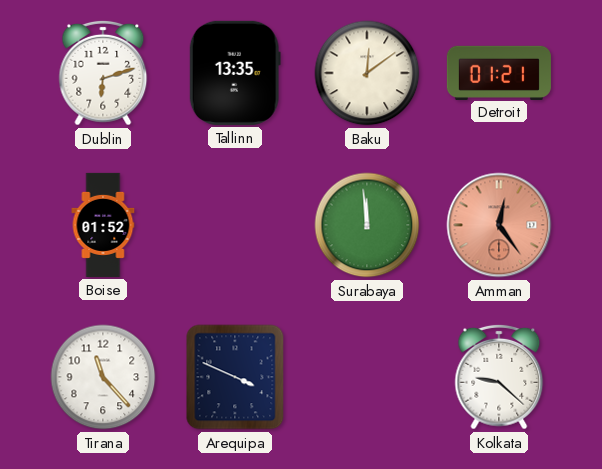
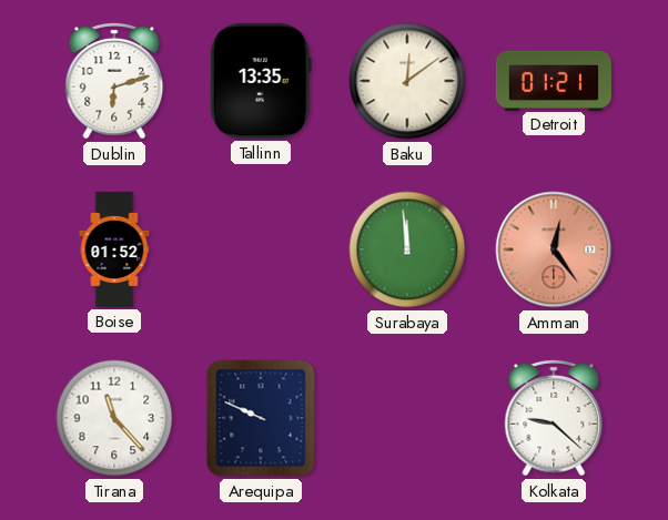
Arequipa: 3:49 -> 9:49
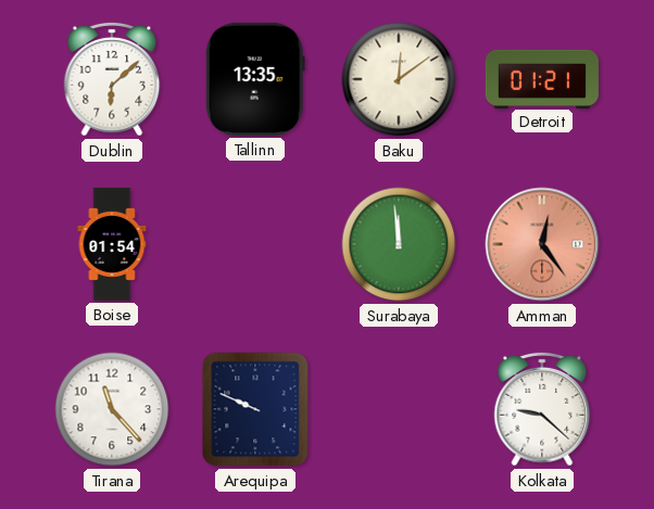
Dublin: 6:12 -> 6:08
Boise: 01:52 -> 01:54
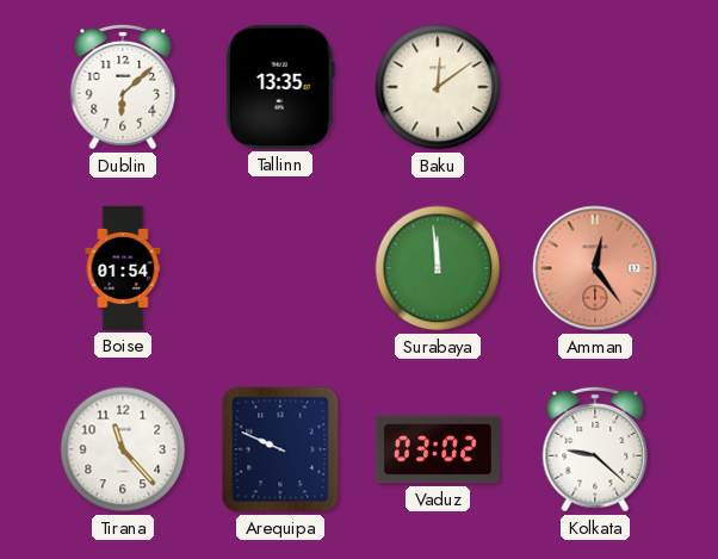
Detroit: 01:21 -> none
Vaduz: none -> 03:02
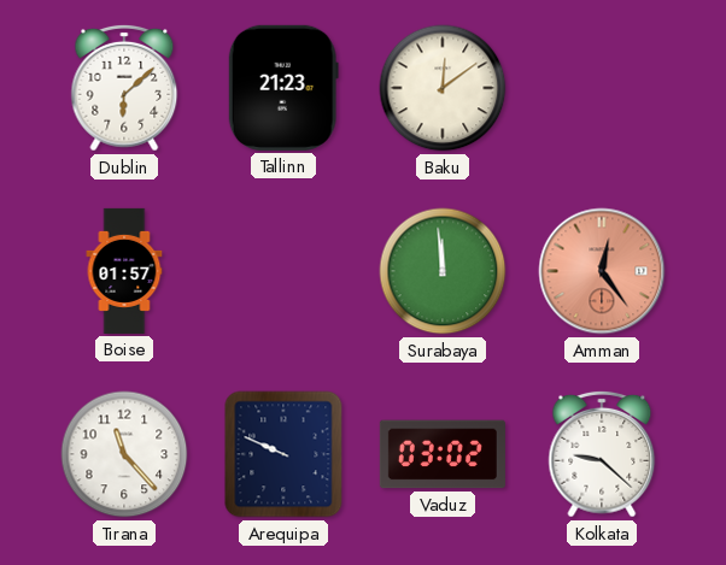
Tallinn: 13:35 -> 21:23
Boise: 01:54 -> 01:57
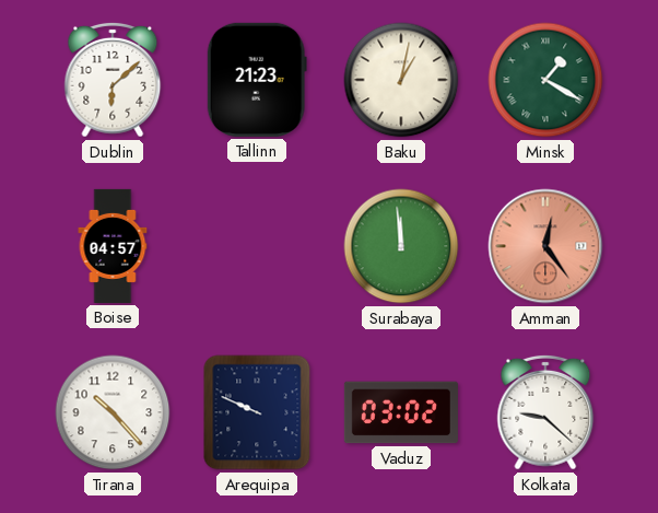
Baku: 12:09 -> 1:02
Minsk: none -> 1:20
Boise: 01:57 -> 04:57
Tirana: 11:23 -> 10:23
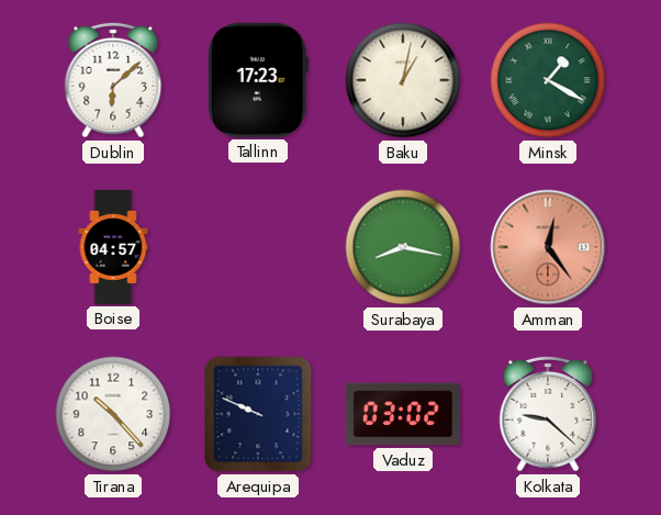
Tallinn: 21:23 -> 17:23
Surabaya: 11:59 -> 8:17
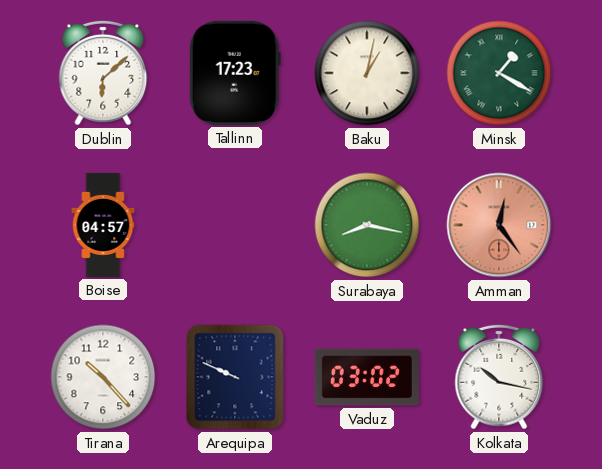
Kolkata: 9:22 -> 10:17
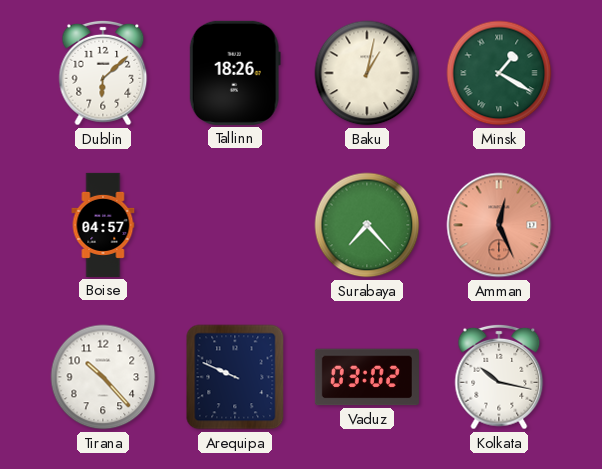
Tallinn: 17:23 -> 18:26
Surabaya: 8:17 -> 7:23
Amman: 12:24 -> 12:26
